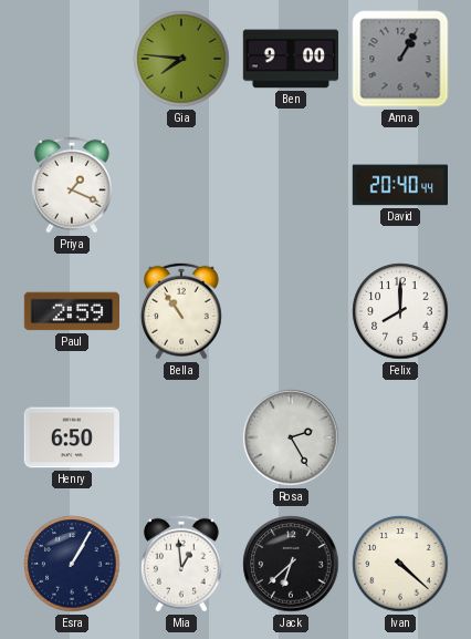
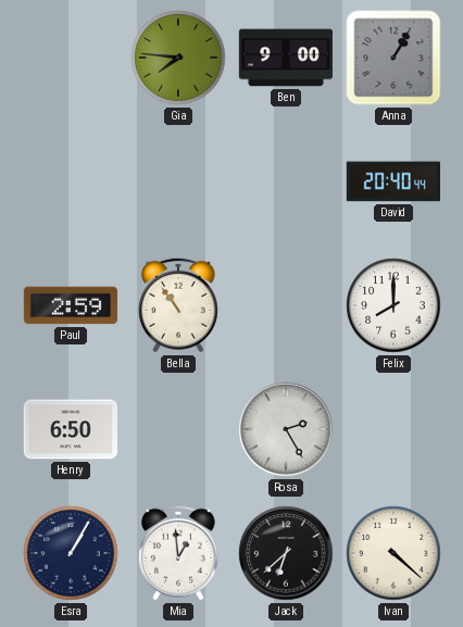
Priya: 1:19 -> none
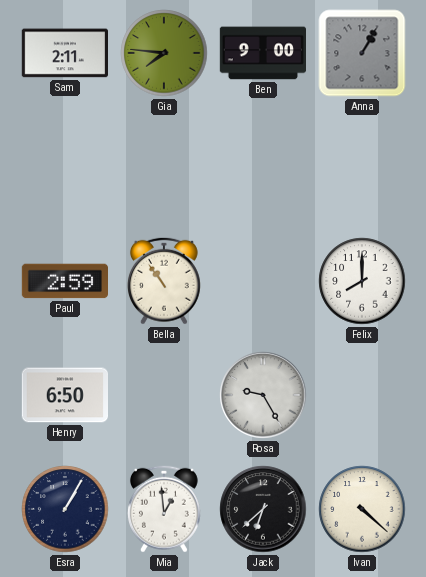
Sam: none -> 2:11
David: 20:40 -> none
Rosa: 2:25 -> 9:25
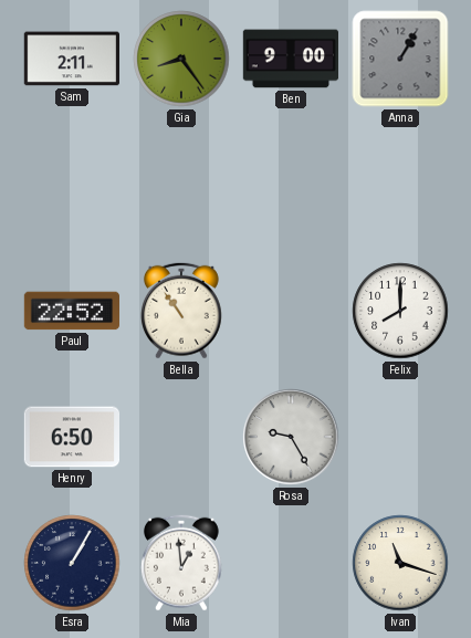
Gia: 7:46 -> 8:24
Paul: 2:59 -> 22:52
Jack: 6:38 -> none
Ivan: 4:22 -> 11:18
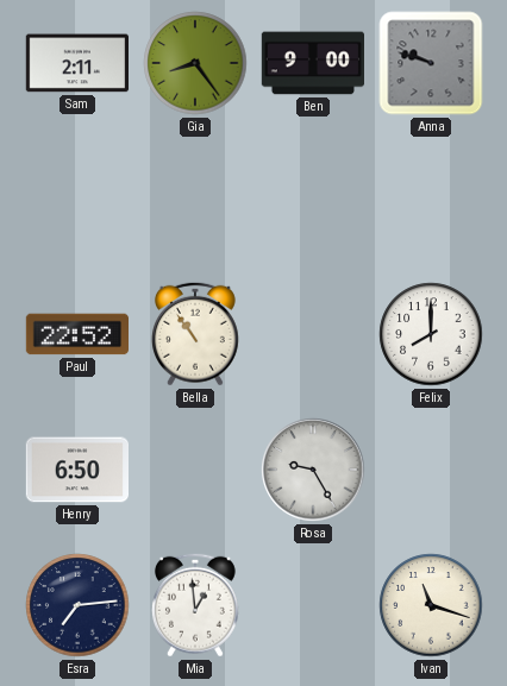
Anna: 1:05 -> 9:48
Esra: 1:05 -> 7:14
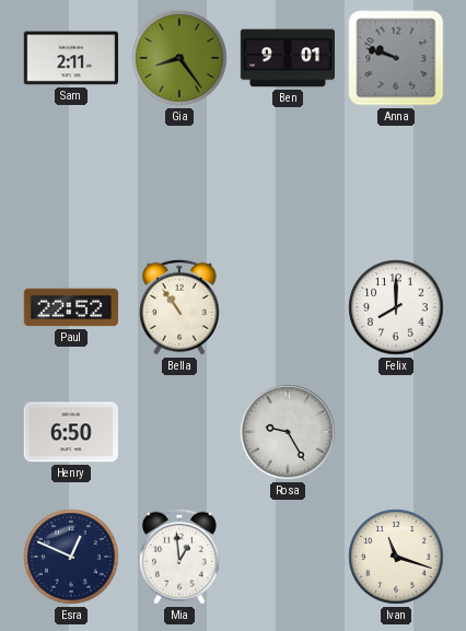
Ben: 9:00 -> 9:01
Esra: 7:14 -> 12:49
